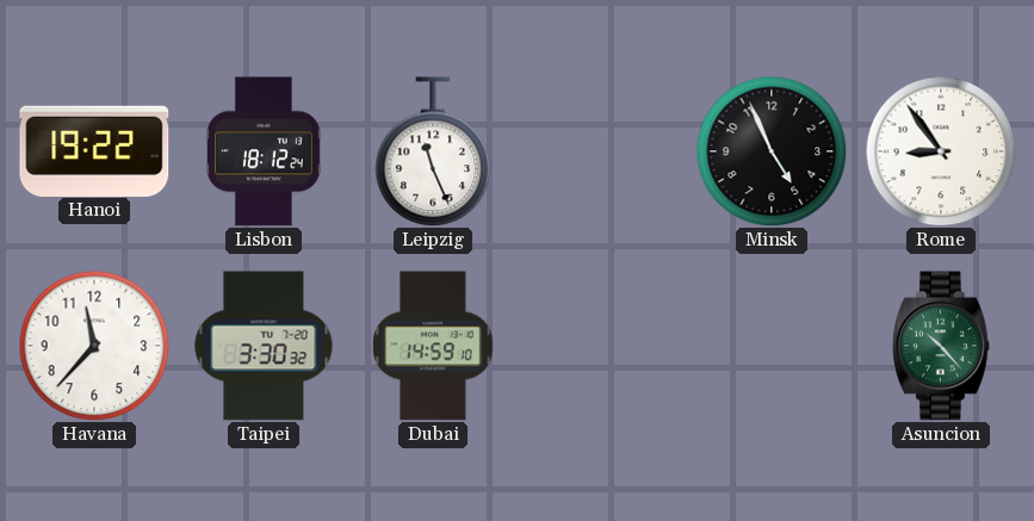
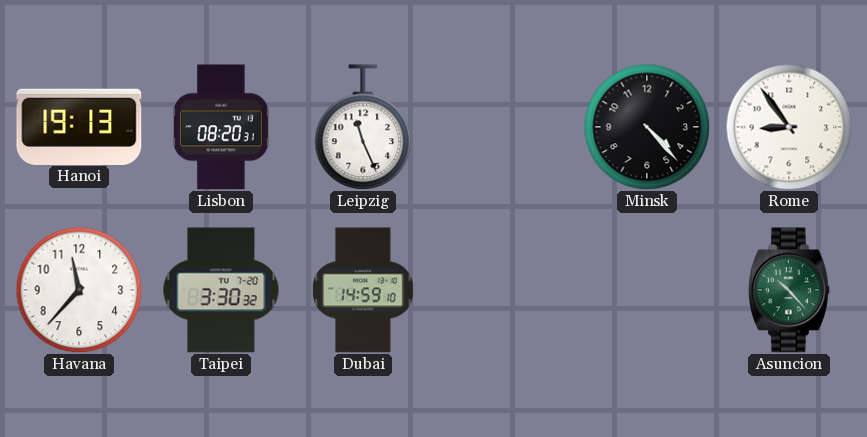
Hanoi: 19:22 -> 19:13
Lisbon: 18:12 -> 08:20
Minsk: 4:56 -> 4:23
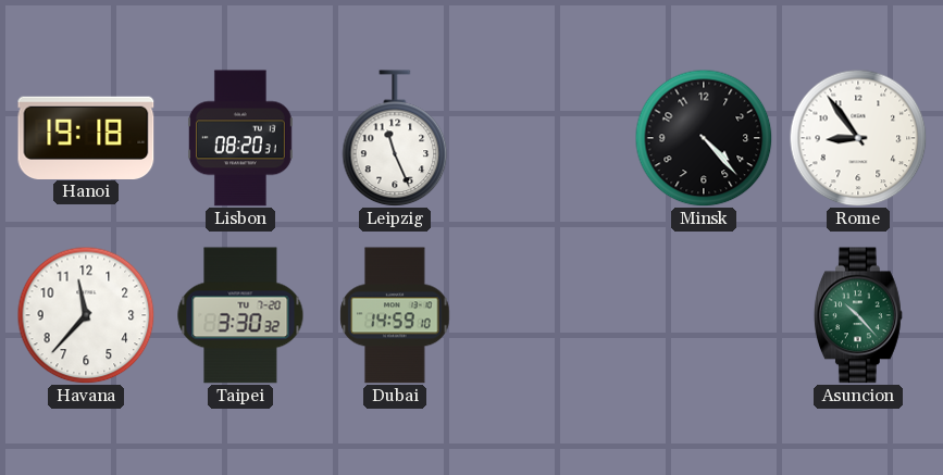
Hanoi: 19:13 -> 19:18
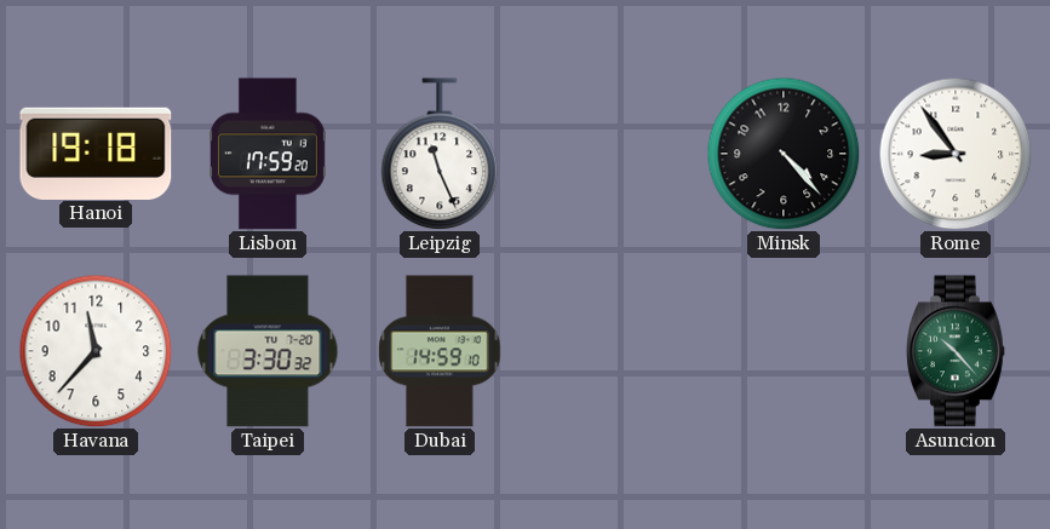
Lisbon: 08:20 -> 17:59
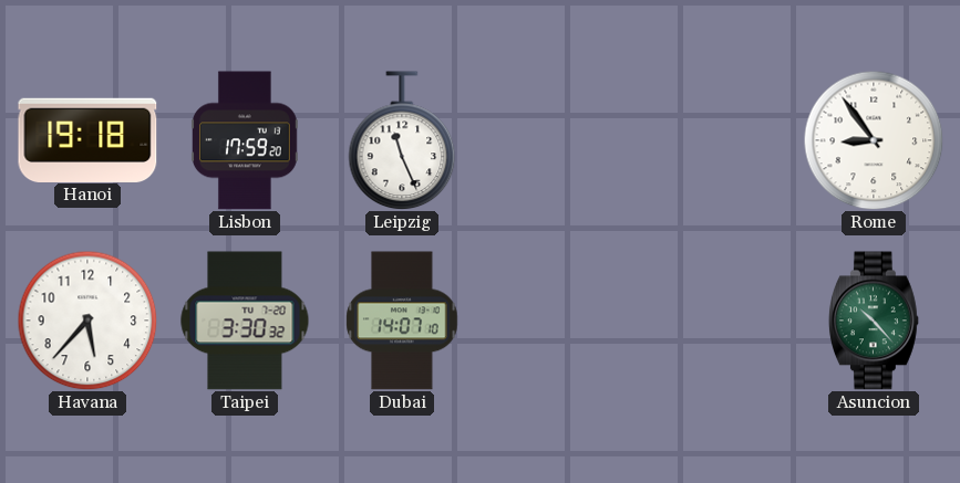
Minsk: 4:23 -> none
Havana: 11:37 -> 5:37
Dubai: 14:59 -> 14:07
